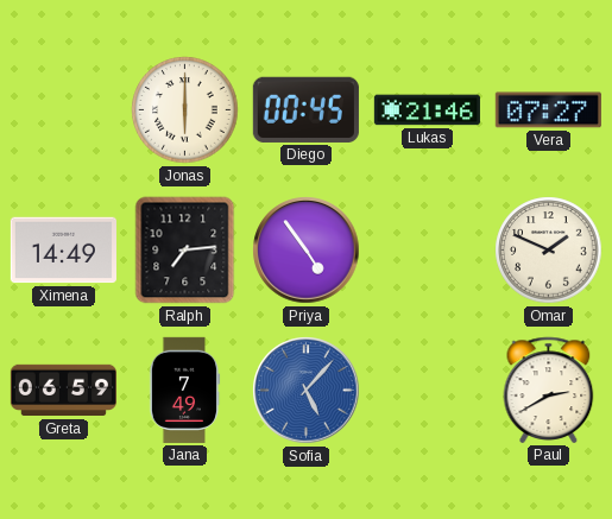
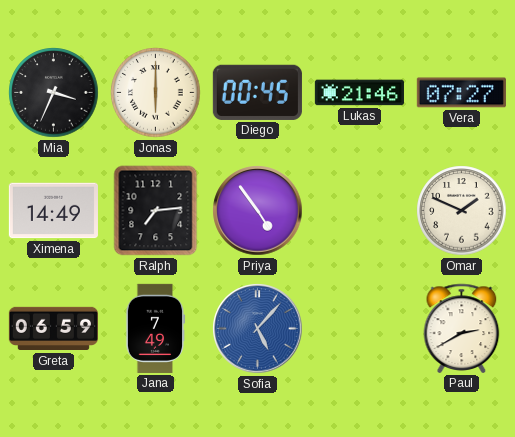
Mia: none -> 3:34
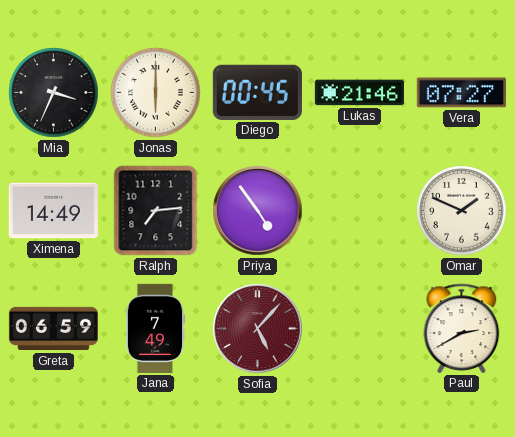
Sofia dial: blue -> burgundy
